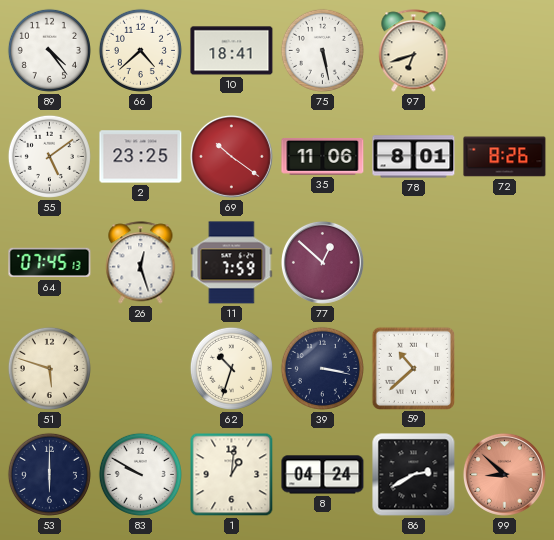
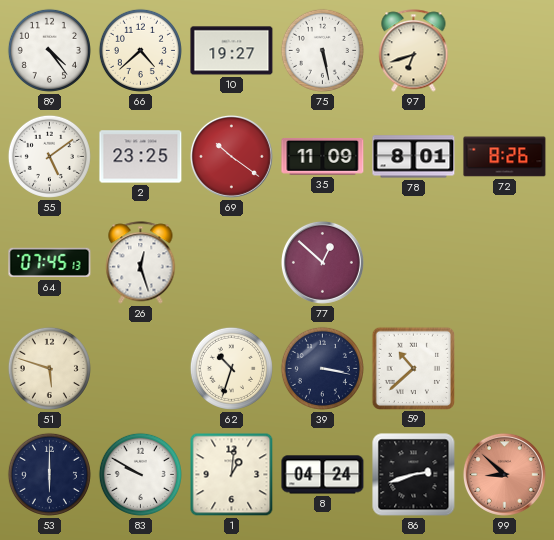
10: 18:41 -> 19:27
35: 11:06 -> 11:09
11: 7:59 -> none
86: 2:40 -> 2:42
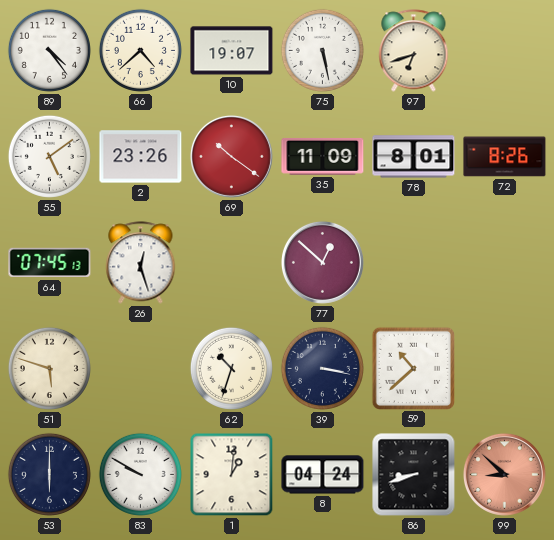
10: 19:27 -> 19:07
2: 23:25 -> 23:26
86: 2:42 -> 8:42
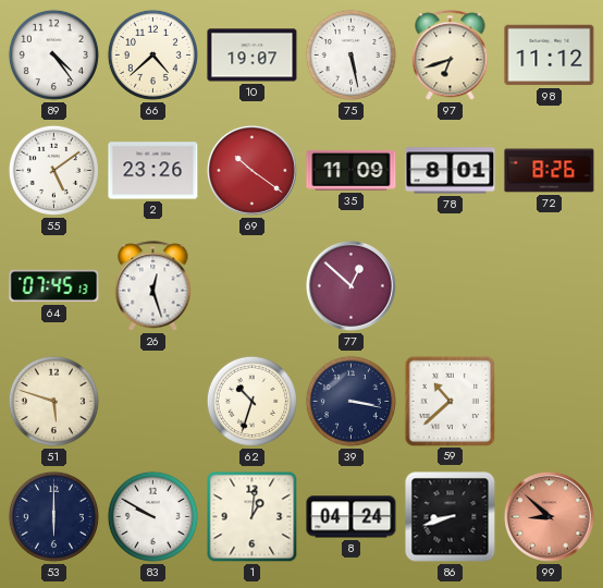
98: none -> 11:12
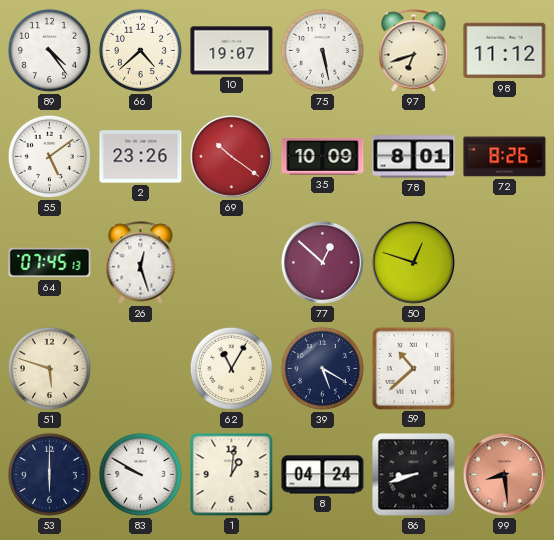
35: 11:09 -> 10:09
50: none -> 12:48
62: 10:33 -> 11:05
39: 3:17 -> 5:20
99: 8:52 -> 8:29
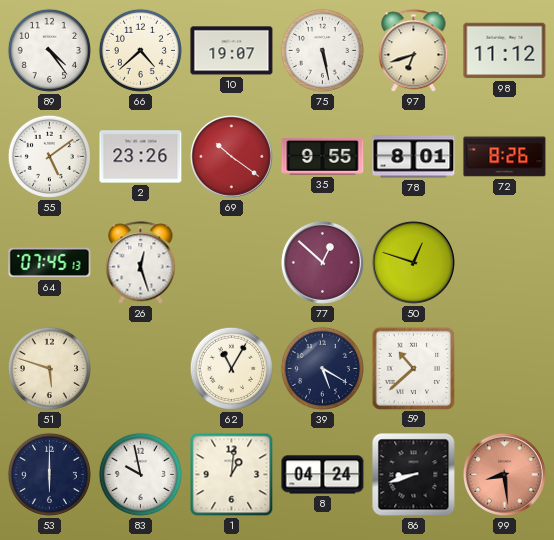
35: 10:09 -> 9:55
83: 9:50 -> 9:58
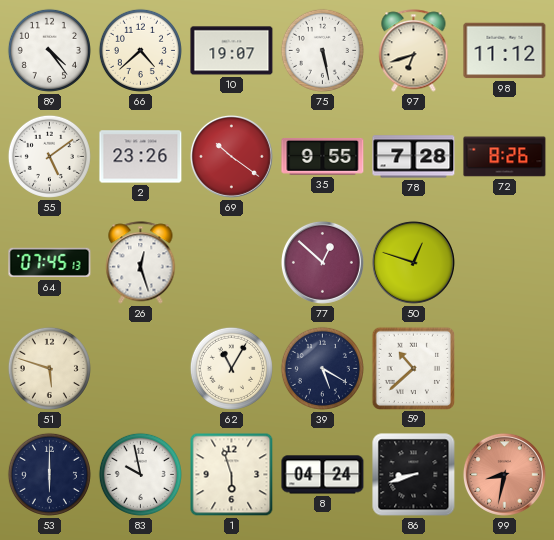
78: 8:01 -> 7:28
1: 1:01 -> 5:57
99: 8:29 -> 8:32
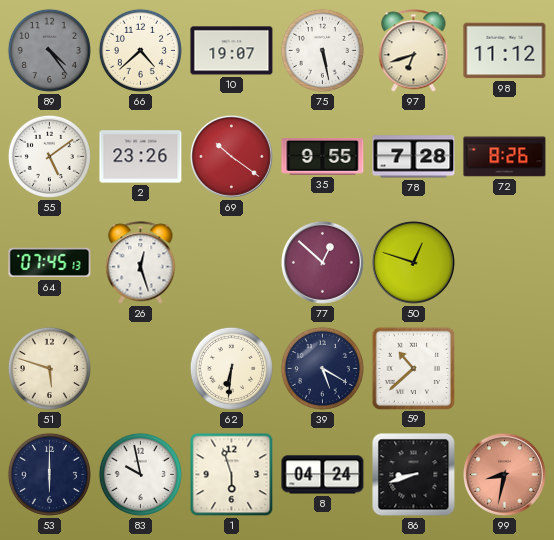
89 dial: white -> grey
62: 11:05 -> 6:31
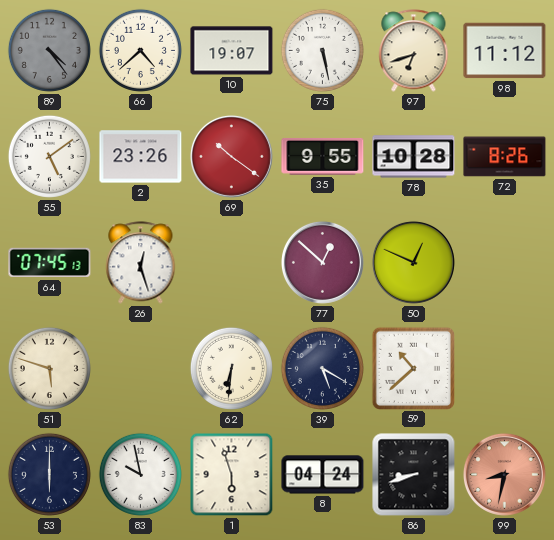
78: 7:28 -> 10:28
50: 12:48 -> 12:49
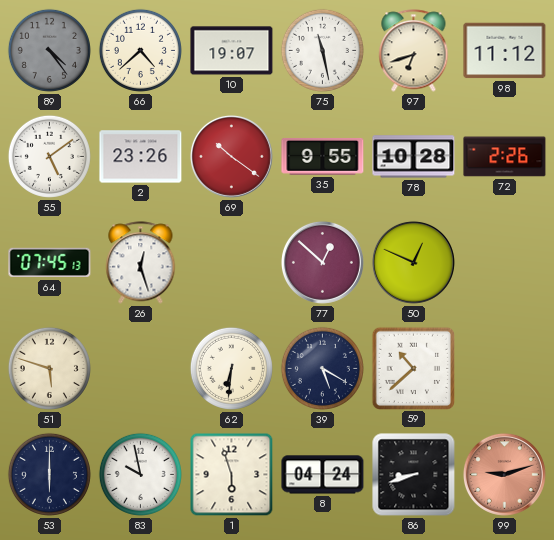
75: 5:28 -> 11:28
72: 8:26 -> 2:26
99: 8:32 -> 9:12
